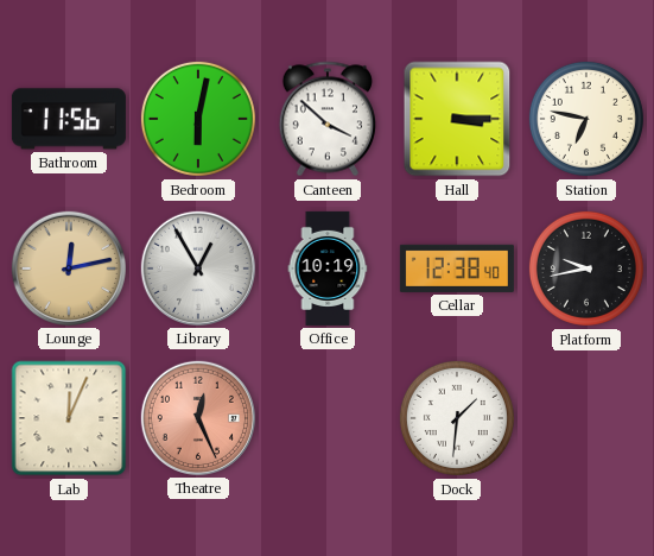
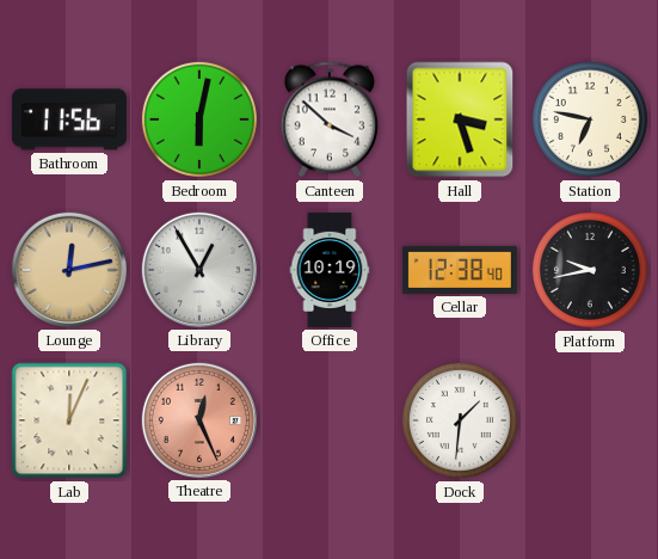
Hall: 3:15 -> 3:27
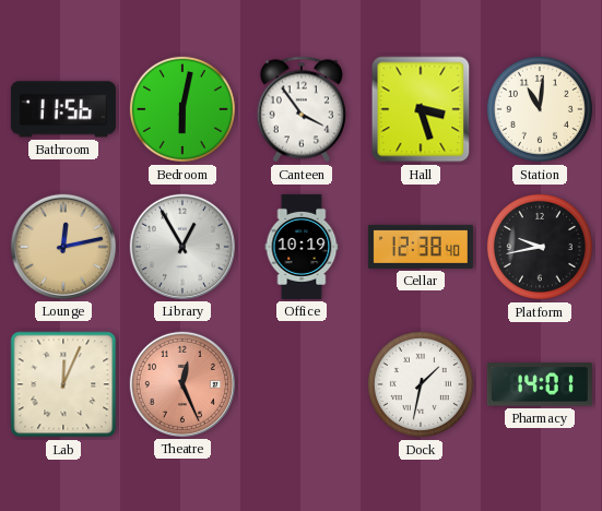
Canteen: 3:52 -> 3:54
Station: 6:47 -> 11:01
Dock: 1:31 -> 1:32
Pharmacy: none -> 14:01
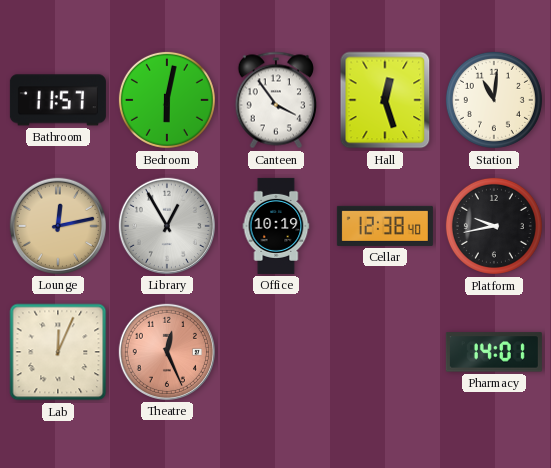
Bathroom: 11:56 -> 11:57
Hall: 3:27 -> 12:27
Dock: 1:32 -> none
